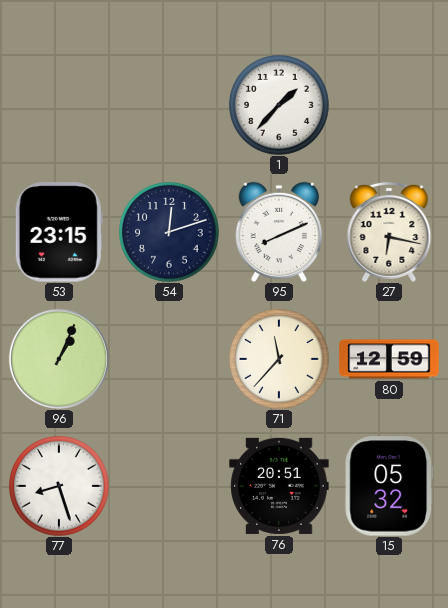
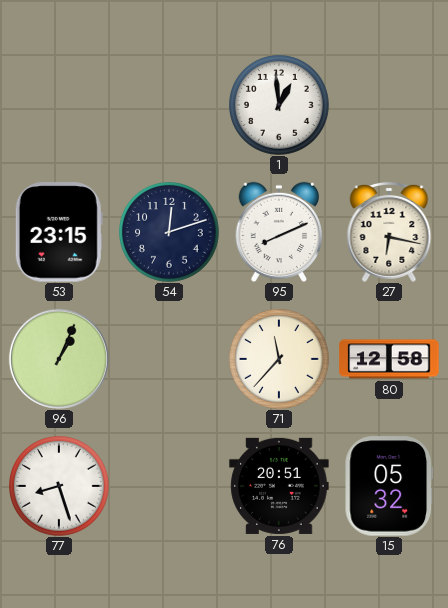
1: 1:37 -> 12:59
80: 12:59 -> 12:58
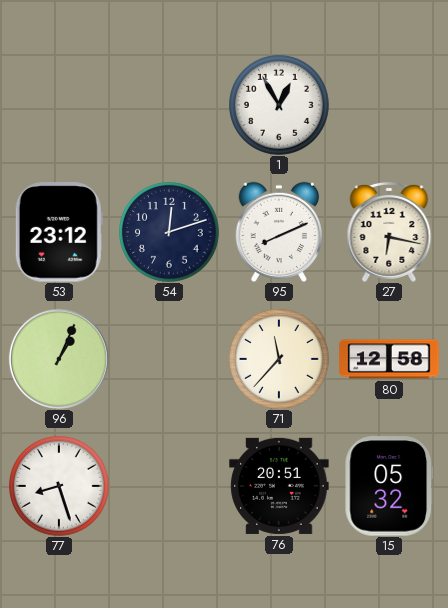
1: 12:59 -> 12:55
53: 23:15 -> 23:12
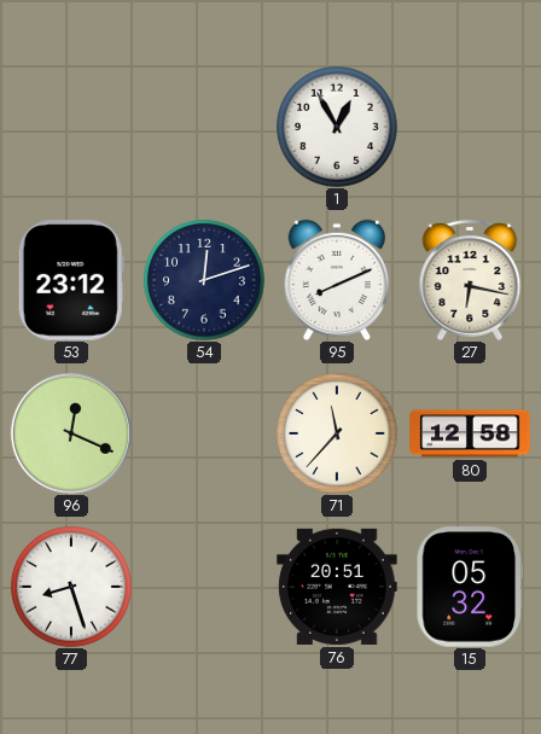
96: 1:04 -> 12:19
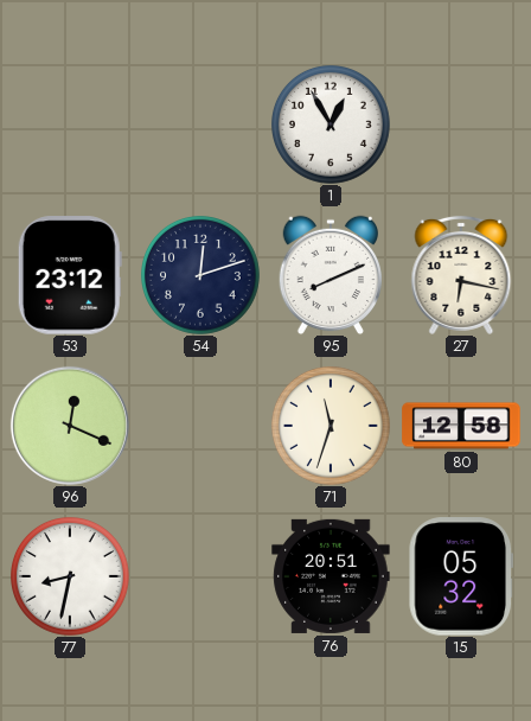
71: 11:37 -> 11:33
77: 8:27 -> 8:32
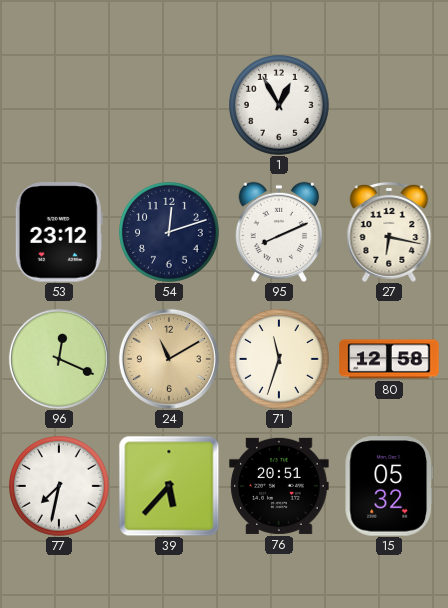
24: none -> 11:10
77: 8:32 -> 7:32
39: none -> 5:37
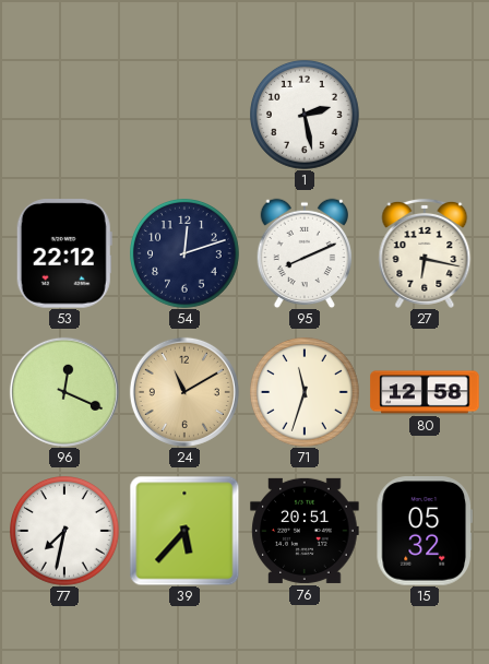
1: 12:55 -> 2:28
53: 23:12 -> 22:12
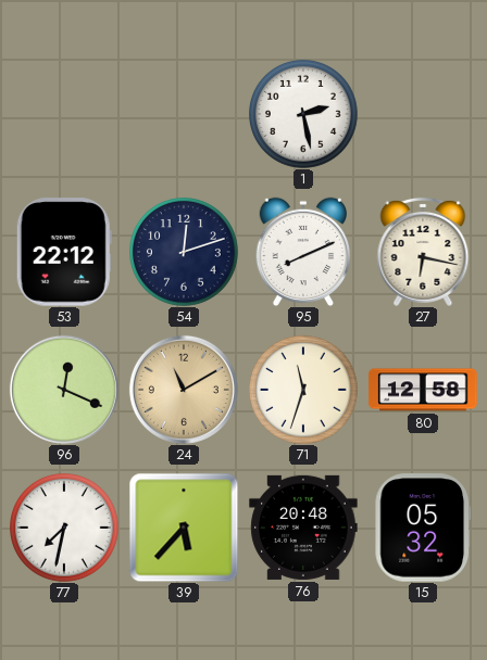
76: 20:51 -> 20:48
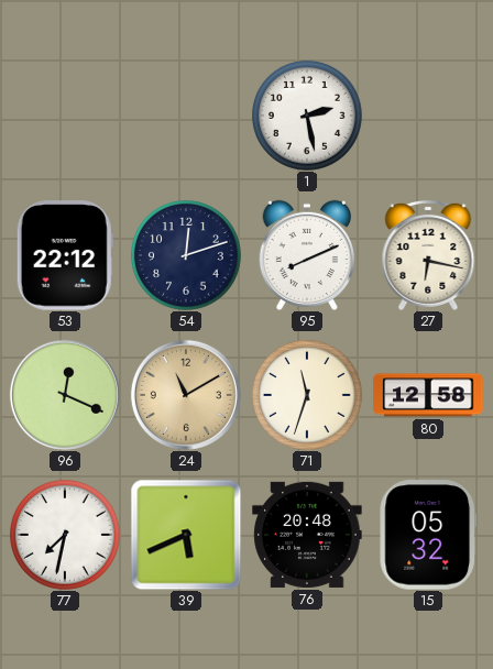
39: 5:37 -> 5:41
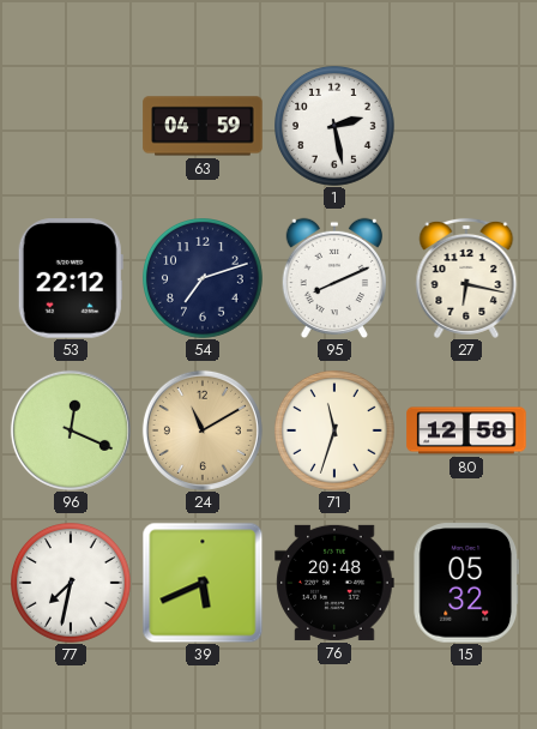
63: none -> 04:59
54: 12:12 -> 7:12
